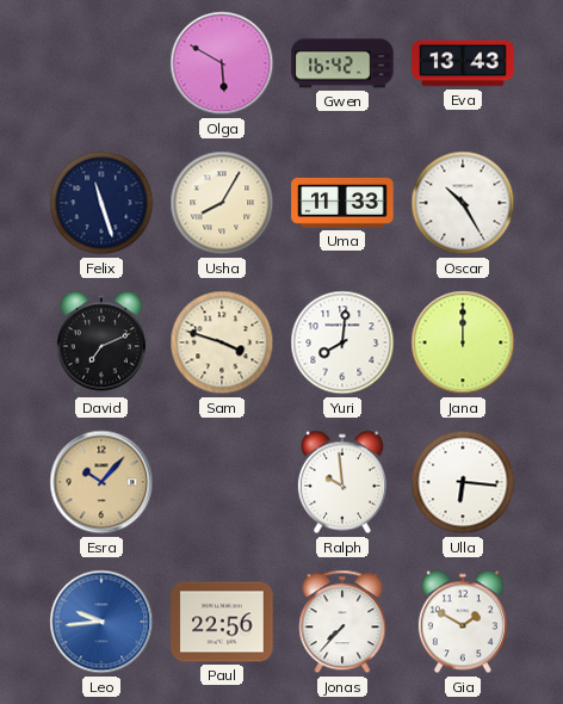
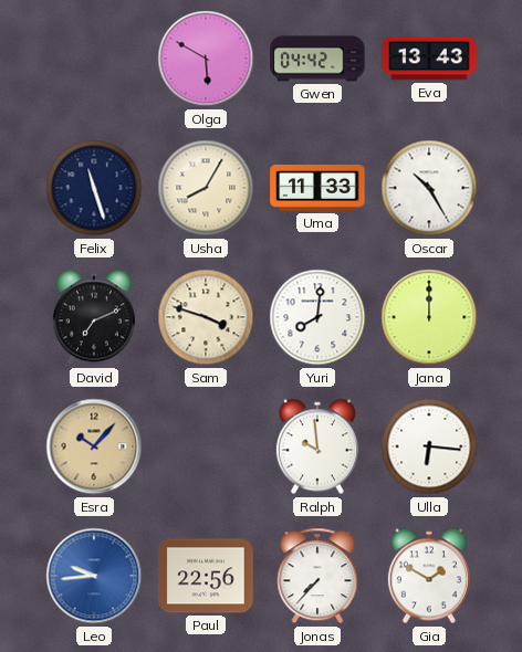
Gwen: 16:42 -> 04:42
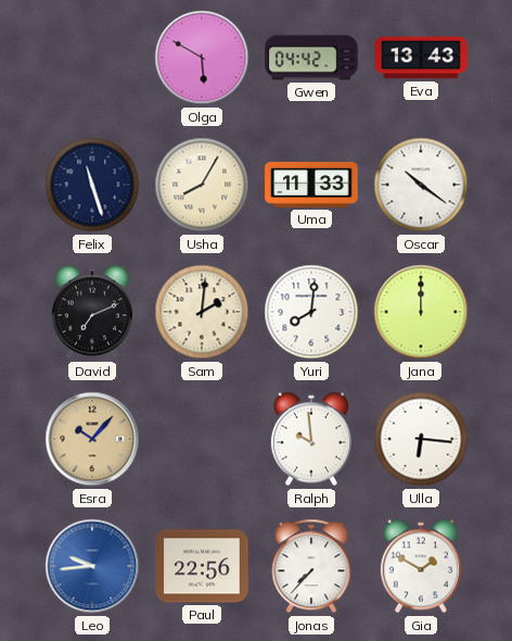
Oscar: 10:25 -> 10:21
Sam: 3:48 -> 2:01
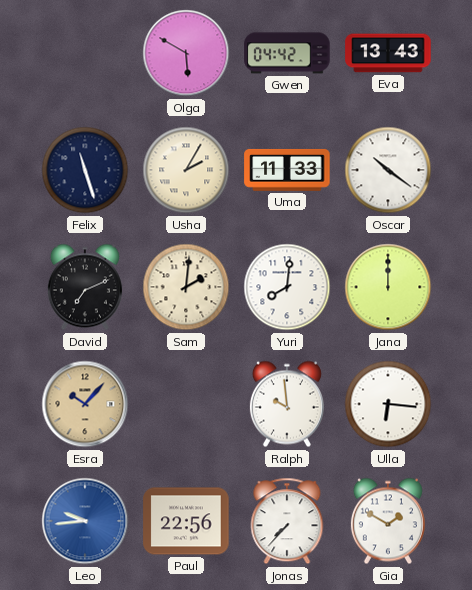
Usha: 8:05 -> 2:05
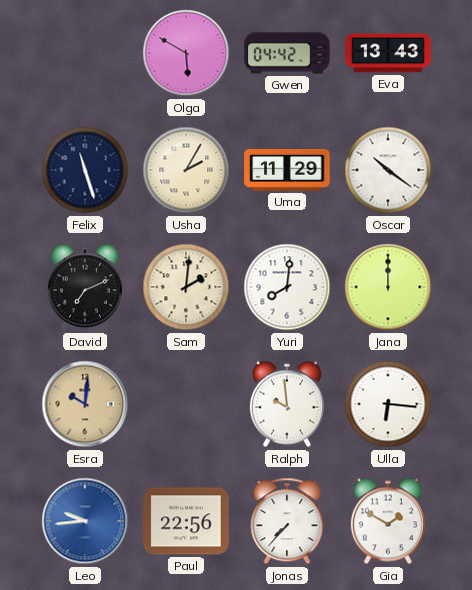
Uma: 11:33 -> 11:29
Esra: 10:07 -> 10:01
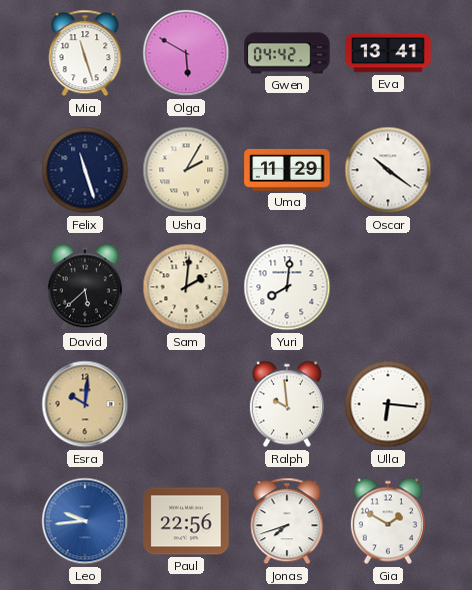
Mia: none -> 11:27
Eva: 13:43 -> 13:41
David: 7:11 -> 5:38
Jana: 12:00 -> none
Jonas: 7:37 -> 7:42
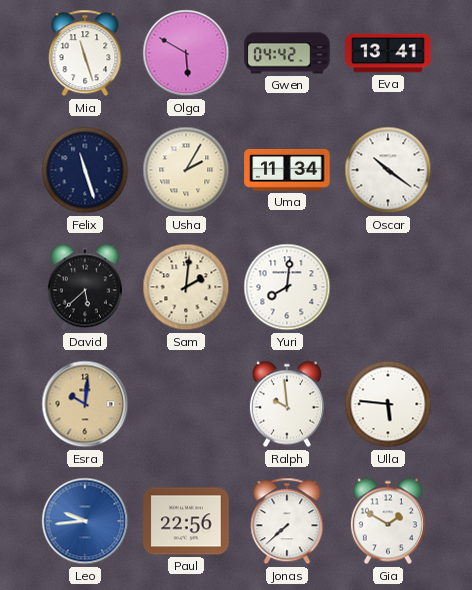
Uma: 11:29 -> 11:34
Ulla: 6:16 -> 5:46
Jonas: 7:42 -> 7:38
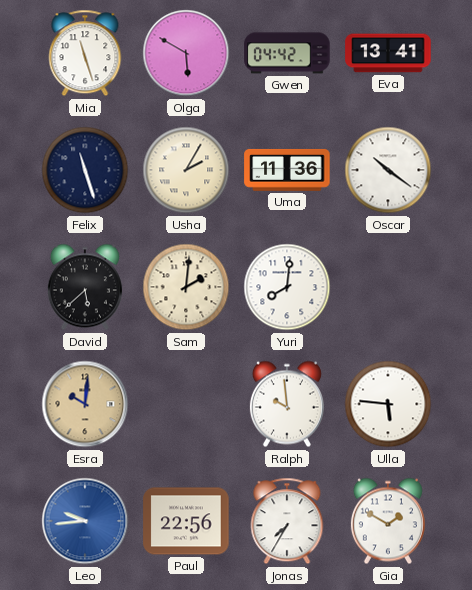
Uma: 11:34 -> 11:36
Jonas: 7:38 -> 7:35
